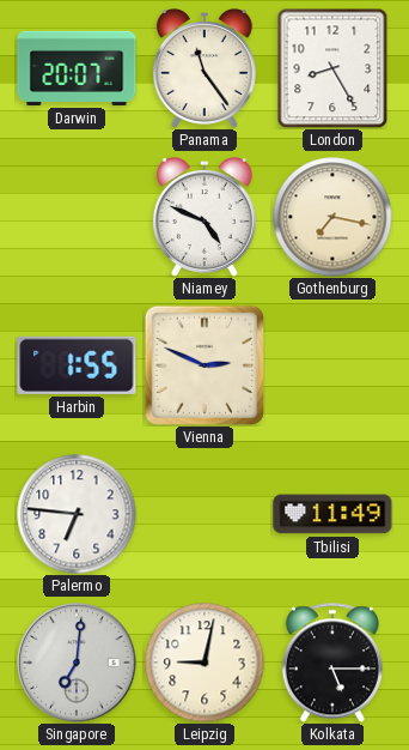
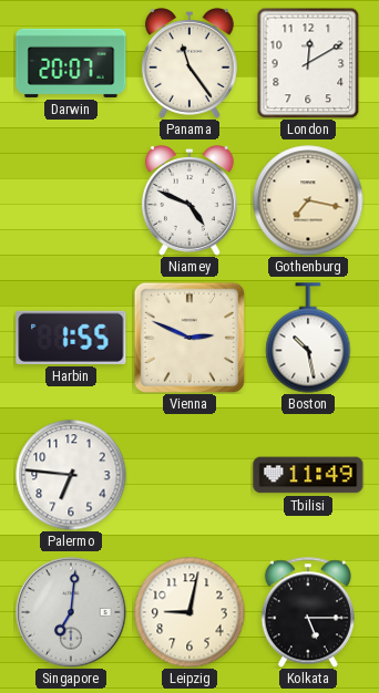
London: 8:25 -> 12:10
Boston: none -> 10:28
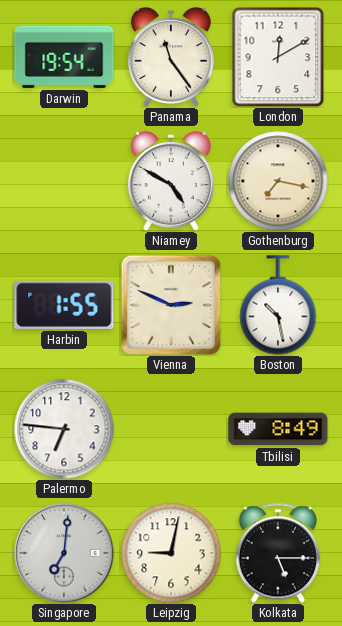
Darwin: 20:07 -> 19:54
Niamey: 4:49 -> 4:50
Tbilisi: 11:49 -> 8:49
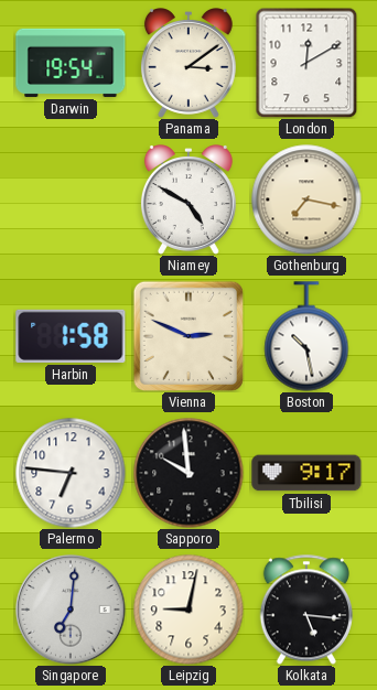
Panama: 11:24 -> 3:09
Harbin: 1:55 -> 1:58
Sapporo: none -> 9:59
Tbilisi: 8:49 -> 9:17
Kolkata: 5:15 -> 5:16
